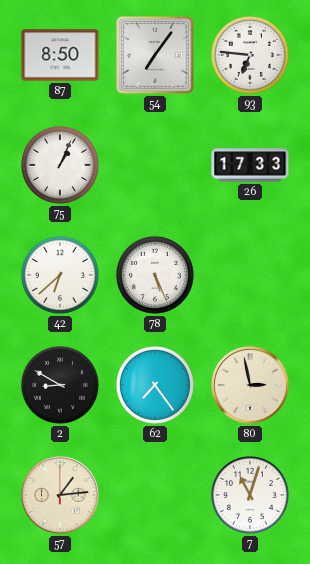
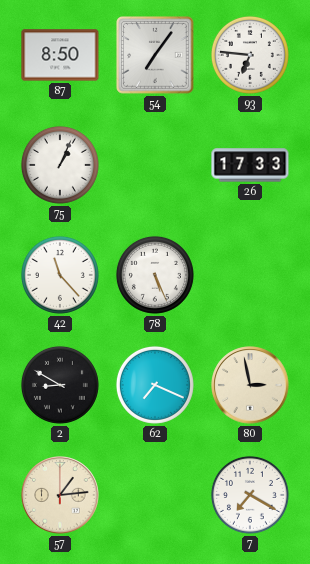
42: 6:38 -> 11:23
62: 7:24 -> 7:19
7: 11:03 -> 7:20
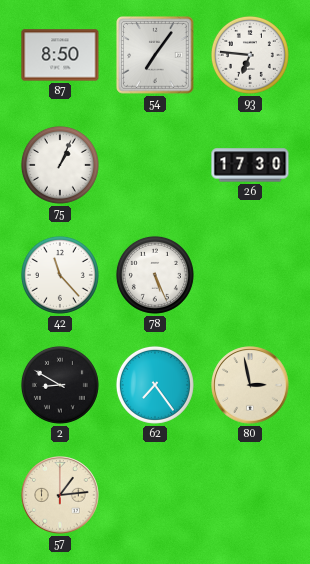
26: 17:33 -> 17:30
62: 7:19 -> 7:24
7: 7:20 -> none
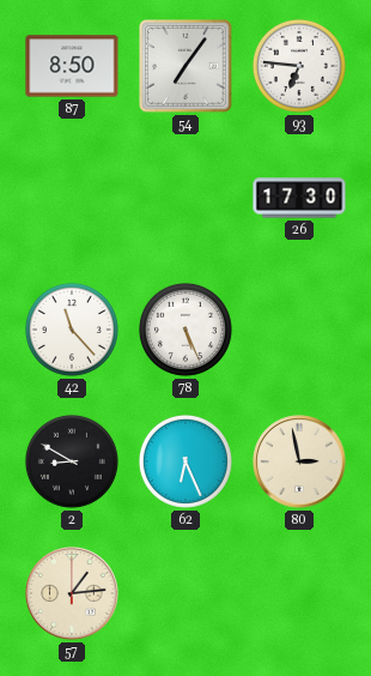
75: 1:04 -> none
62: 7:24 -> 6:26
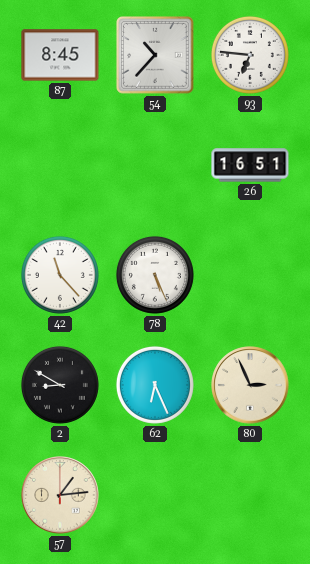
87: 8:50 -> 8:45
54: 7:06 -> 10:37
26: 17:30 -> 16:51
80: 2:58 -> 2:56
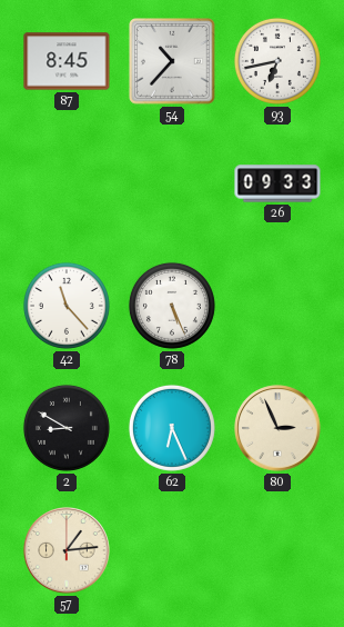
93: 6:46 -> 6:43
26: 16:51 -> 09:33
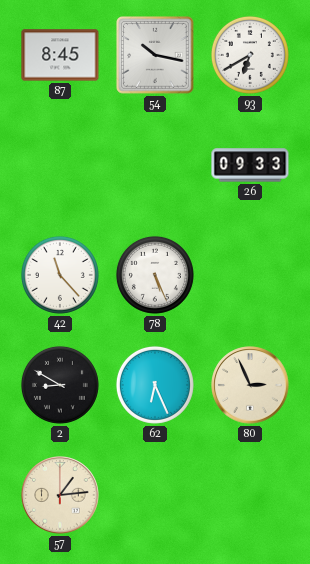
54: 10:37 -> 10:17
93: 6:43 -> 6:40
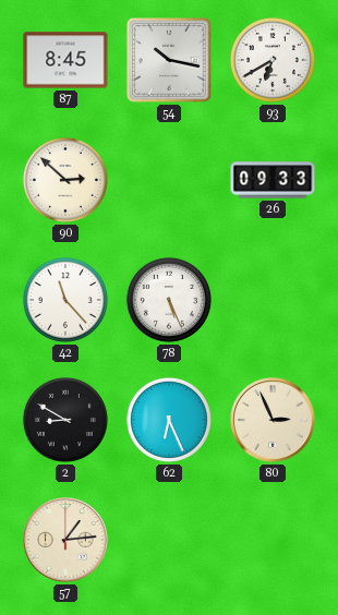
90: none -> 2:52
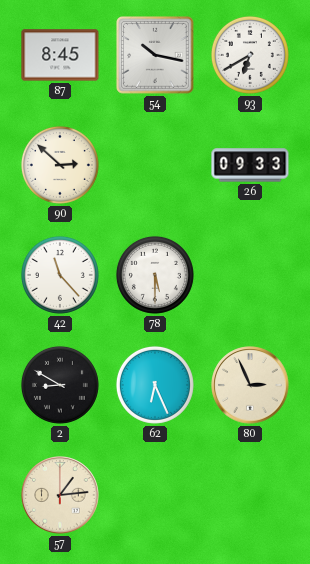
78: 5:26 -> 5:30
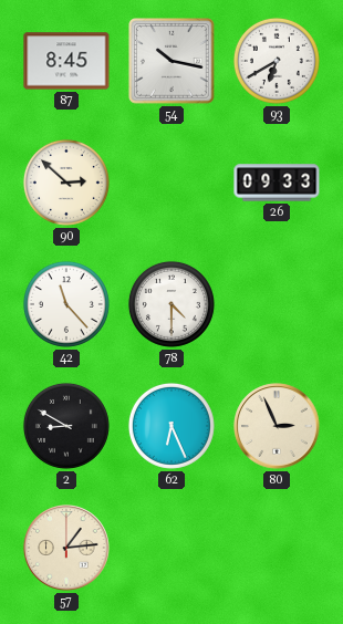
78: 5:30 -> 4:30
